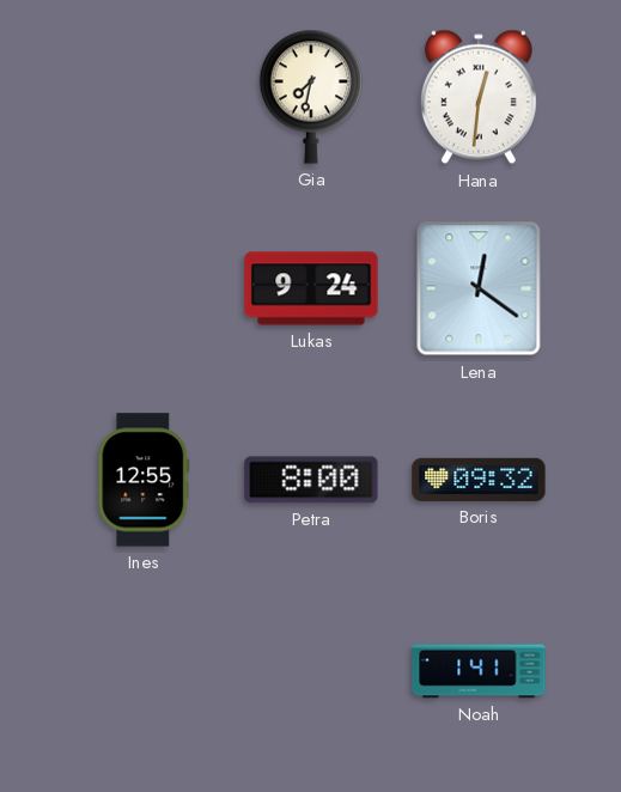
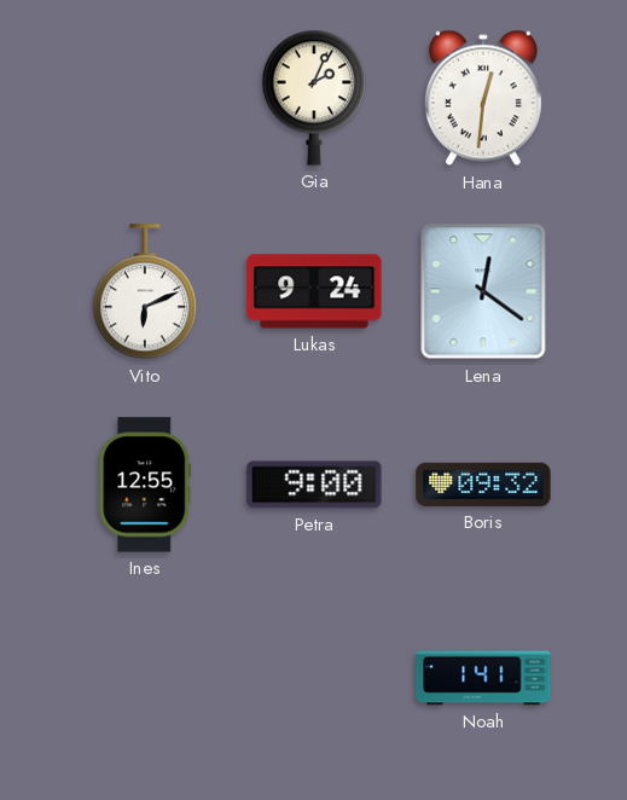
Gia: 7:32 -> 2:04
Vito: none -> 6:11
Petra: 8:00 -> 9:00
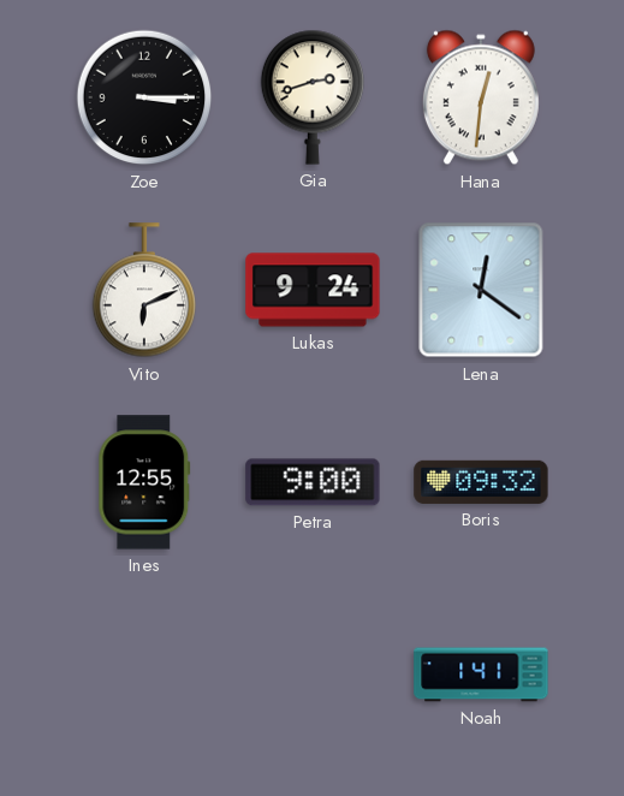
Zoe: none -> 3:15
Gia: 2:04 -> 2:42
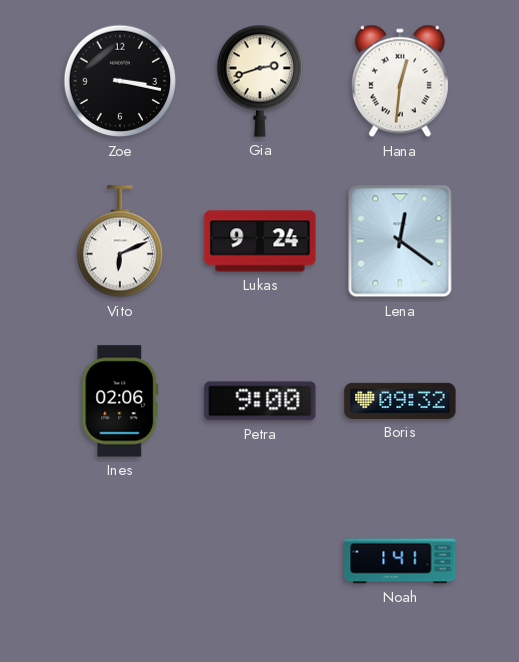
Zoe: 3:15 -> 3:17
Ines: 12:55 -> 02:06
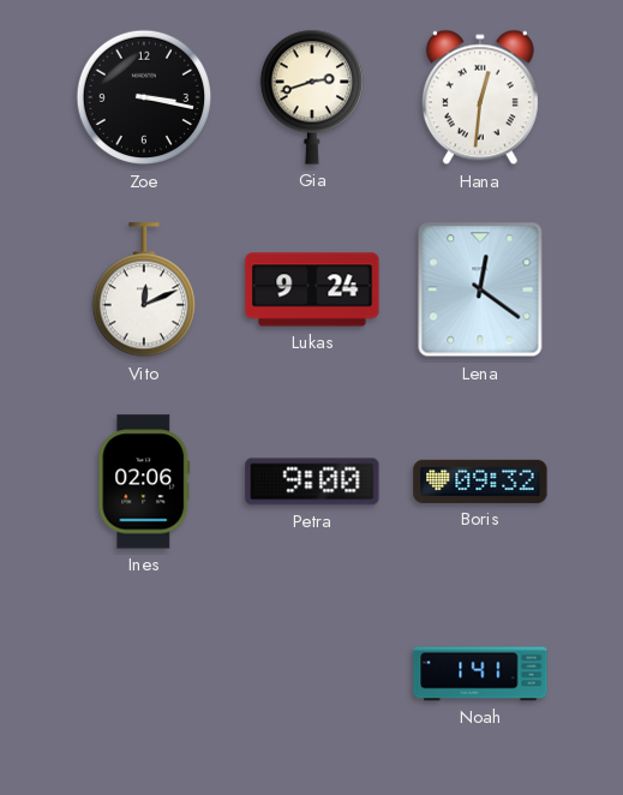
Vito: 6:11 -> 12:11
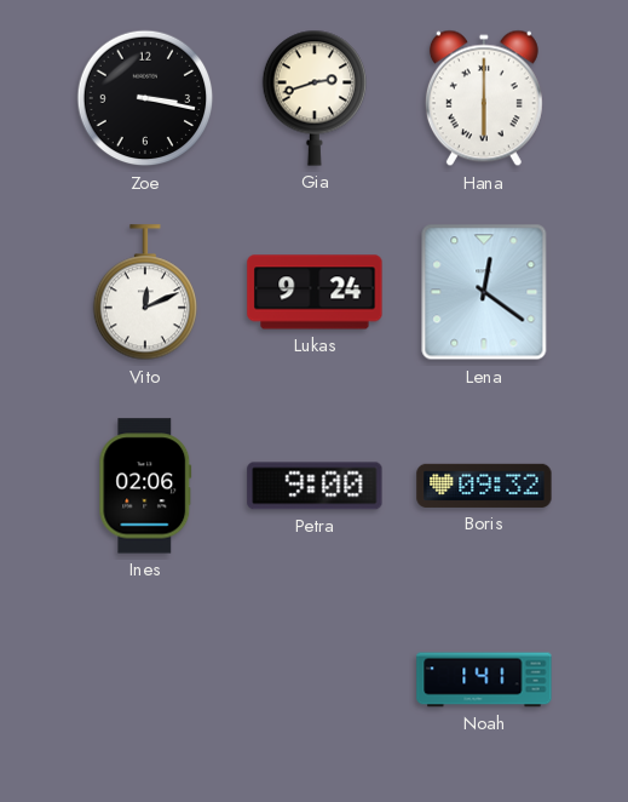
Hana: 12:31 -> 6:00
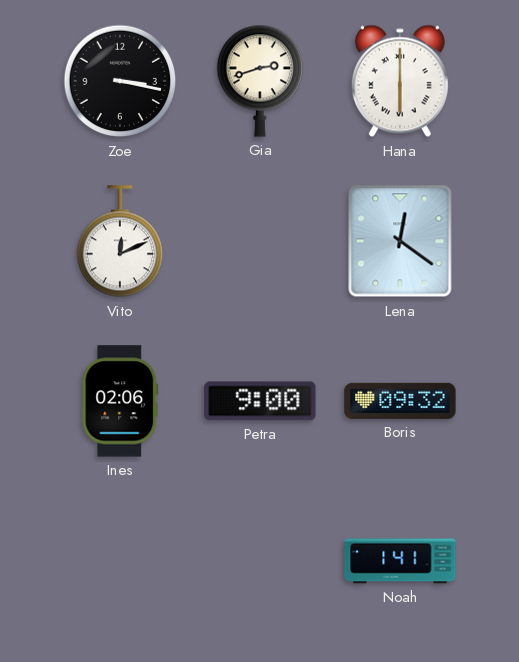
Lukas: 9:24 -> none
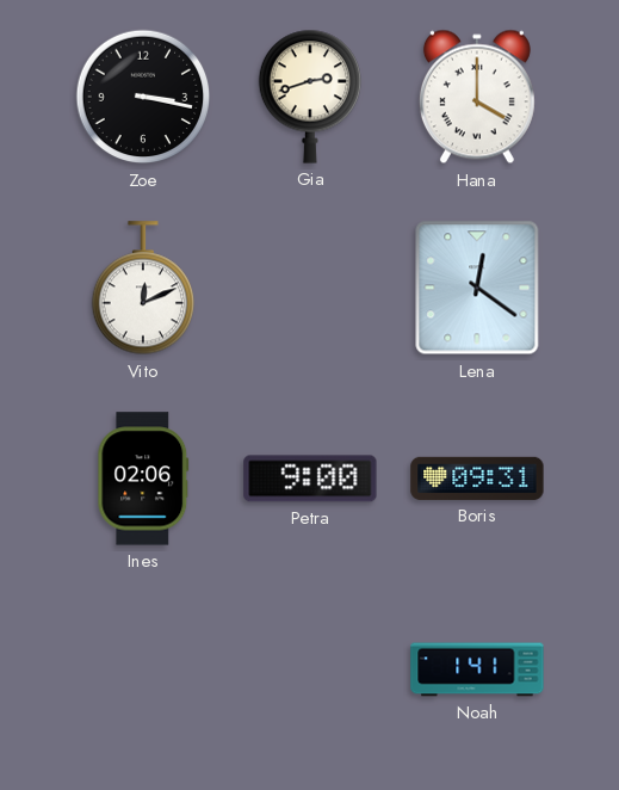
Hana: 6:00 -> 4:00
Boris: 09:32 -> 09:31
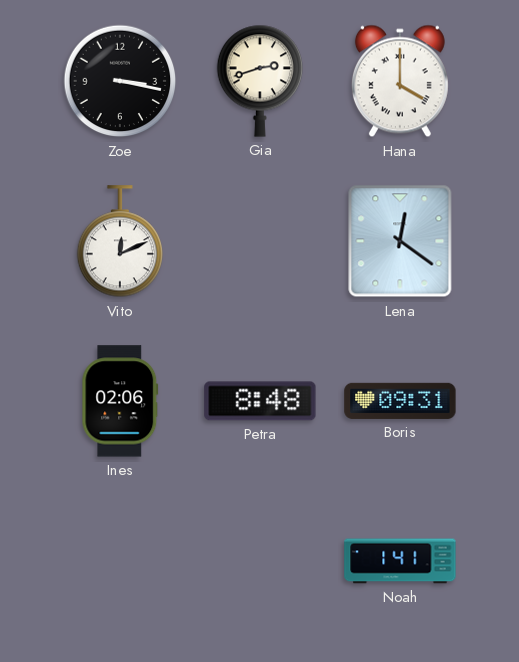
Petra: 9:00 -> 8:48
